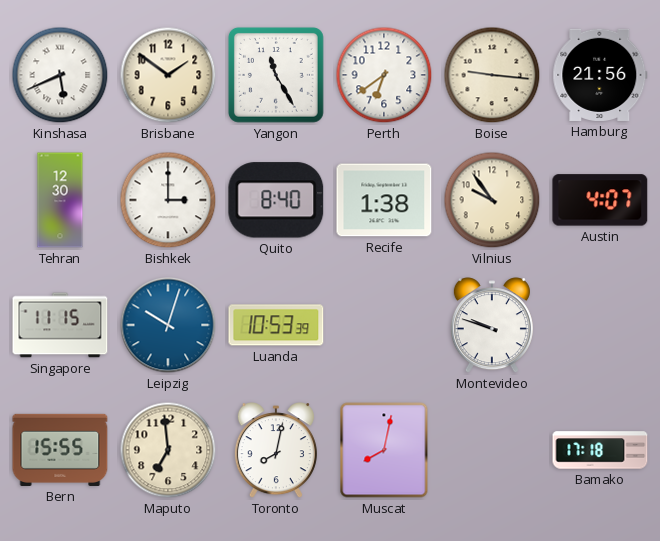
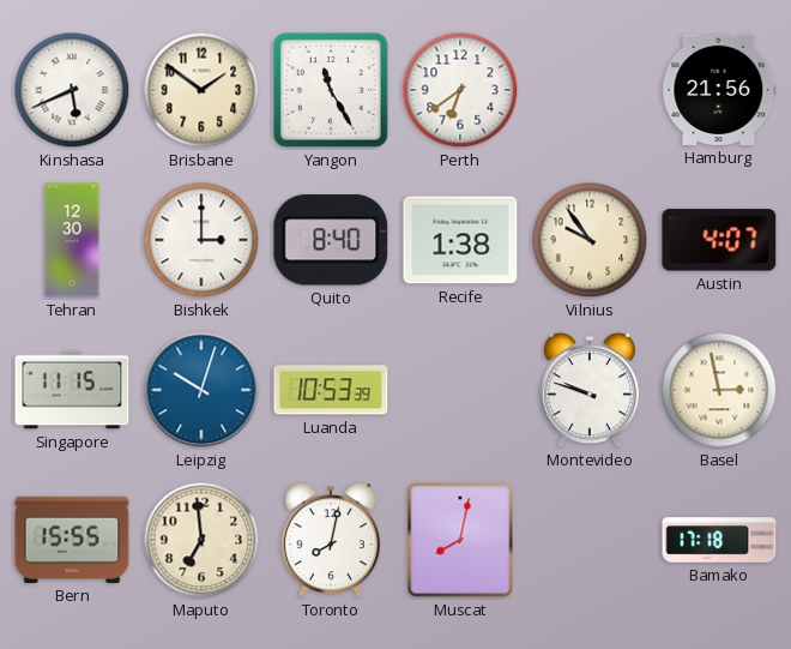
Boise: 9:16 -> none
Basel: none -> 2:58
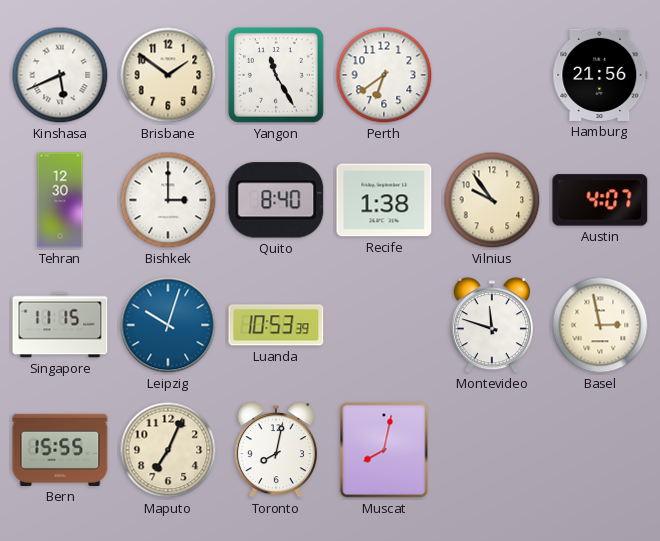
Montevideo: 9:48 -> 11:48
Maputo: 6:59 -> 7:04
Bamako: 17:18 -> none
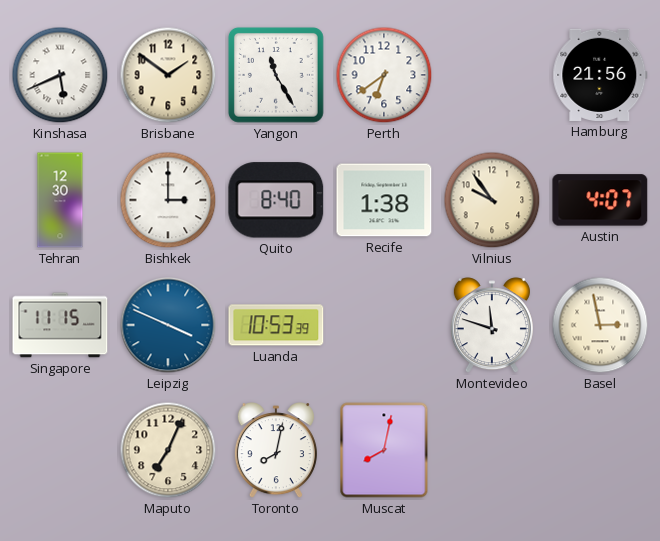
Leipzig: 10:03 -> 3:49
Bern: 15:55 -> none
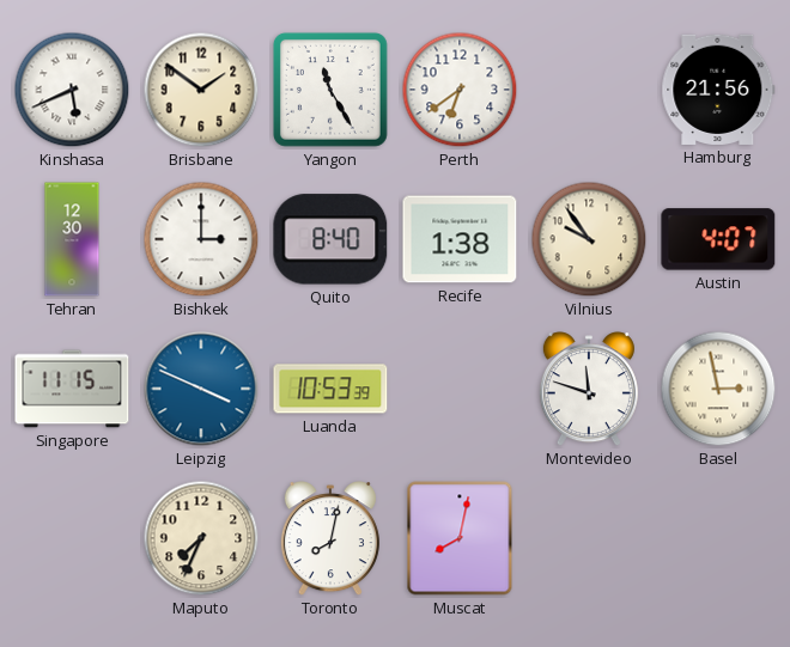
Maputo: 7:04 -> 7:34
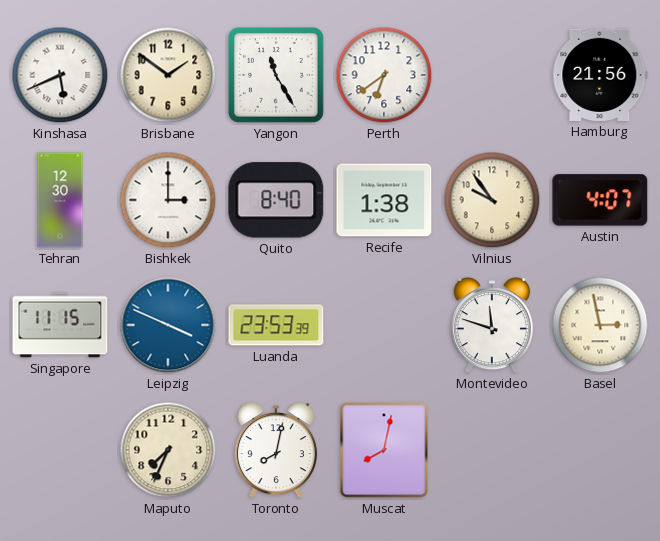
Luanda: 10:53 -> 23:53
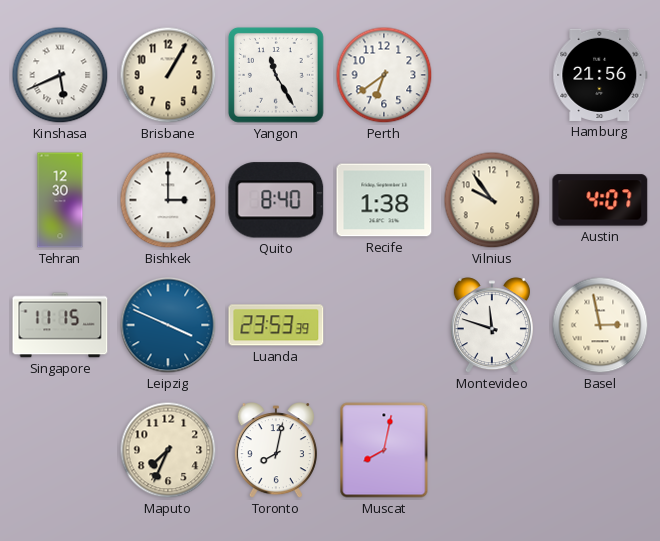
Brisbane: 1:51 -> 1:05
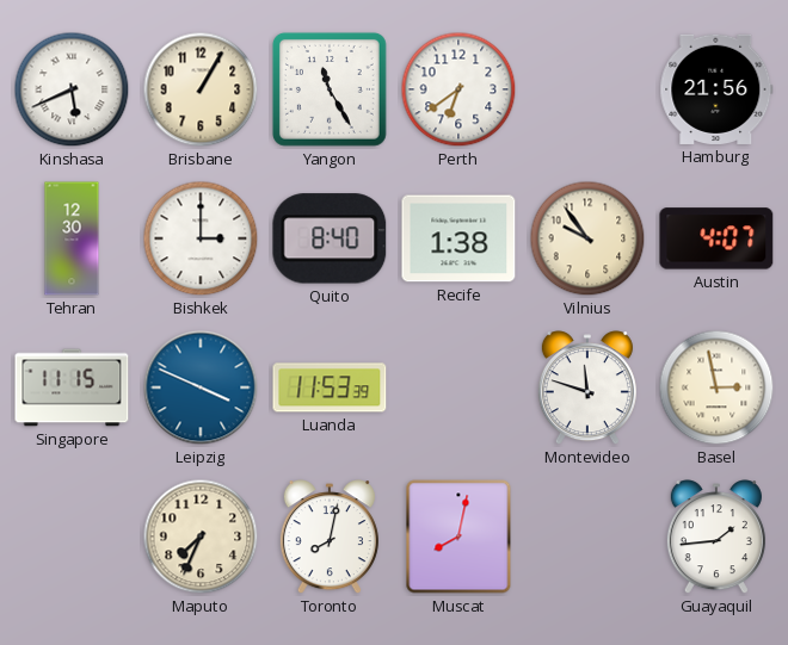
Luanda: 23:53 -> 11:53
Guayaquil: none -> 1:44
